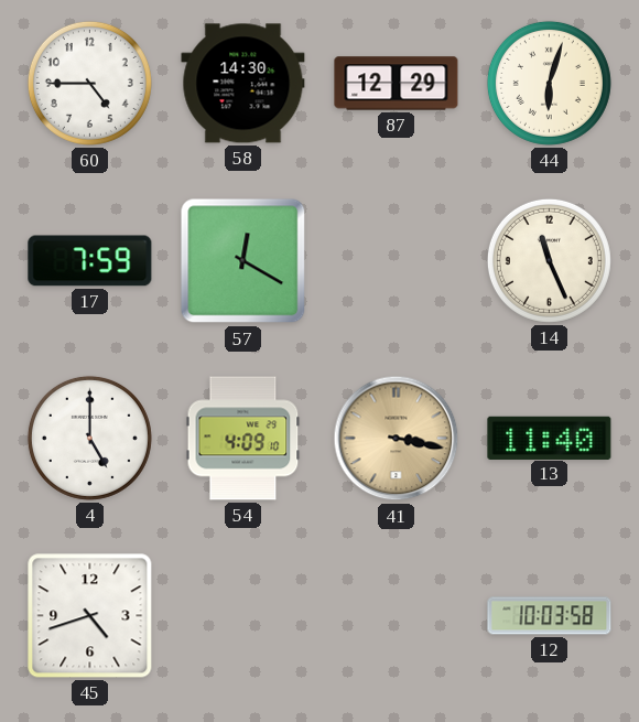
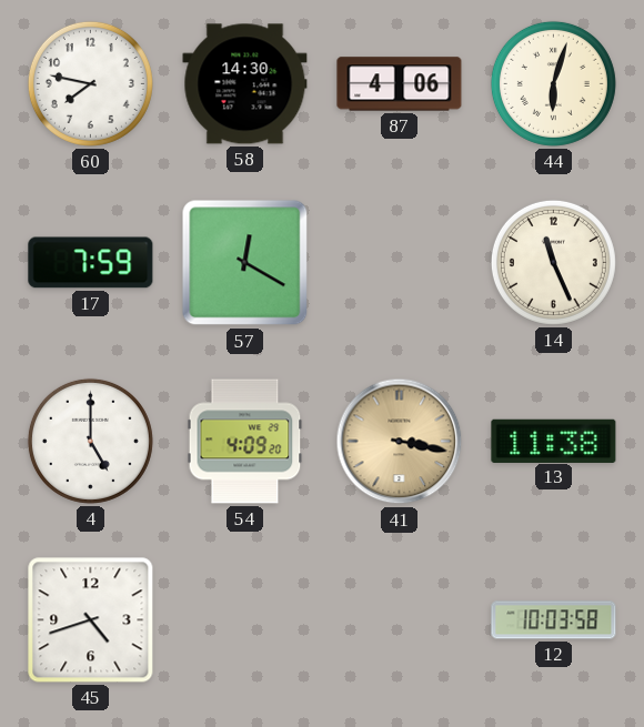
60: 4:45 -> 7:47
87: 12:29 -> 4:06
54: 4:09:10 -> 4:09:20
13: 11:40 -> 11:38
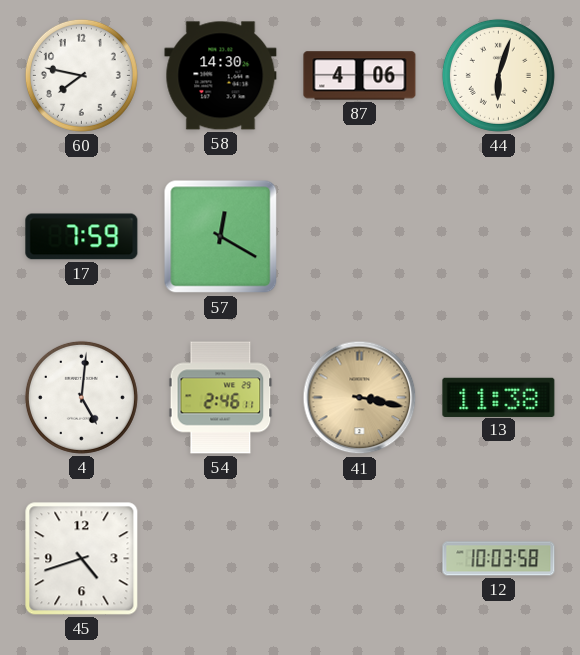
14: 11:26 -> none
4: 5:00 -> 5:01
54: 4:09 -> 2:46
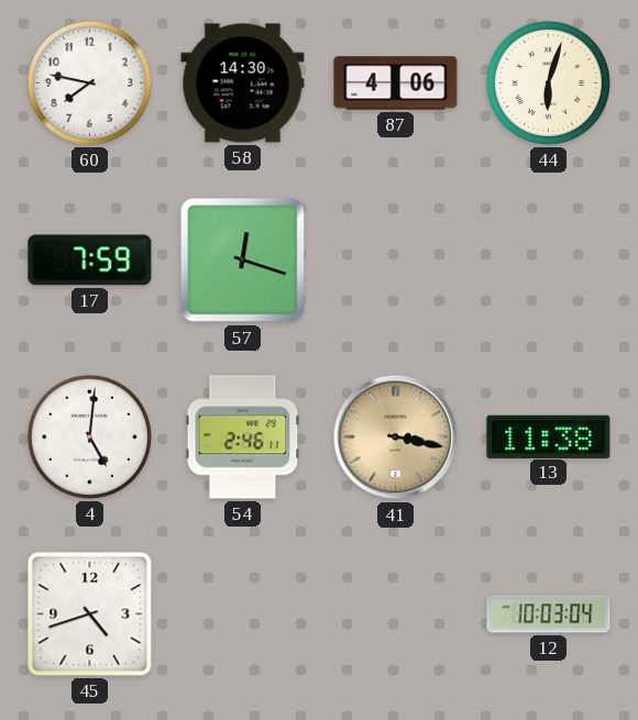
57: 12:20 -> 12:18
12: 10:03:58 -> 10:03:04
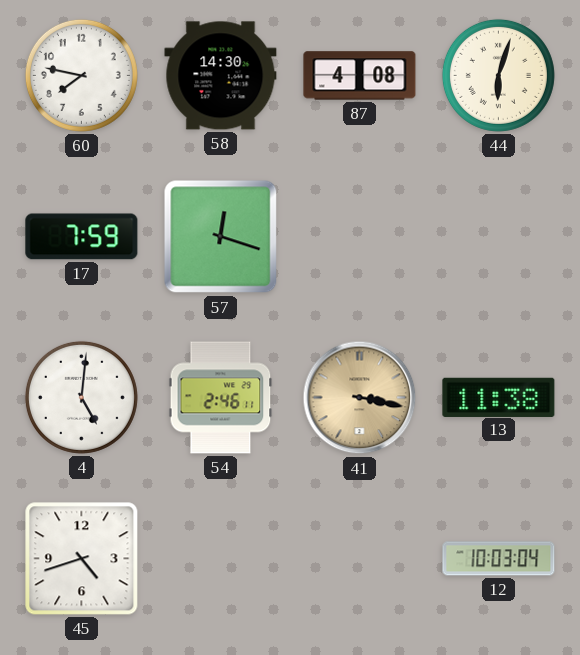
87: 4:06 -> 4:08
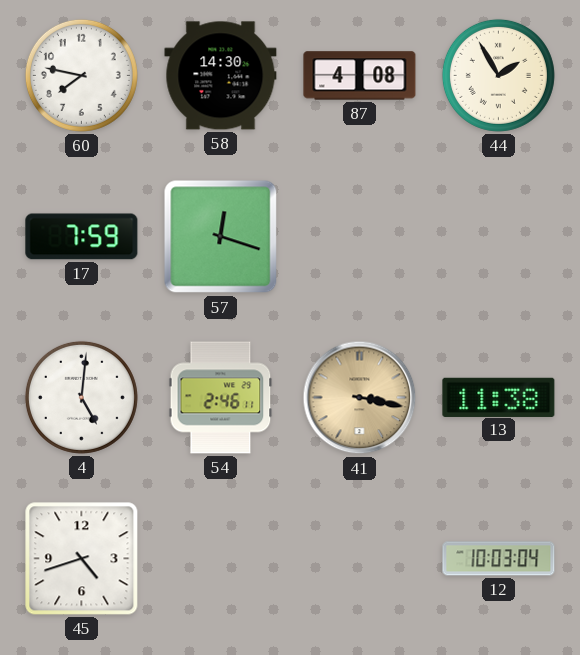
44: 6:03 -> 1:55
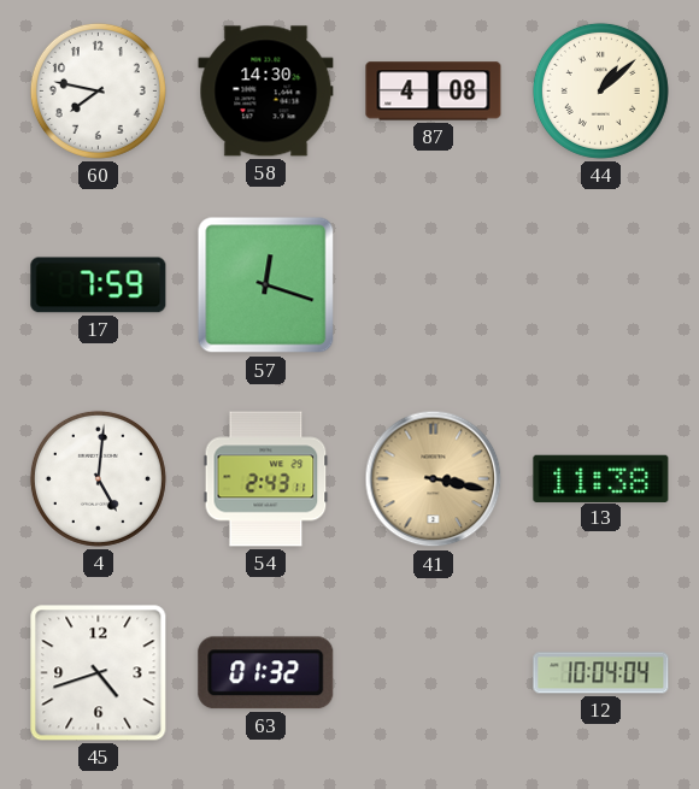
44: 1:55 -> 1:08
54: 2:46 -> 2:43
63: none -> 01:32
12: 10:03 -> 10:04
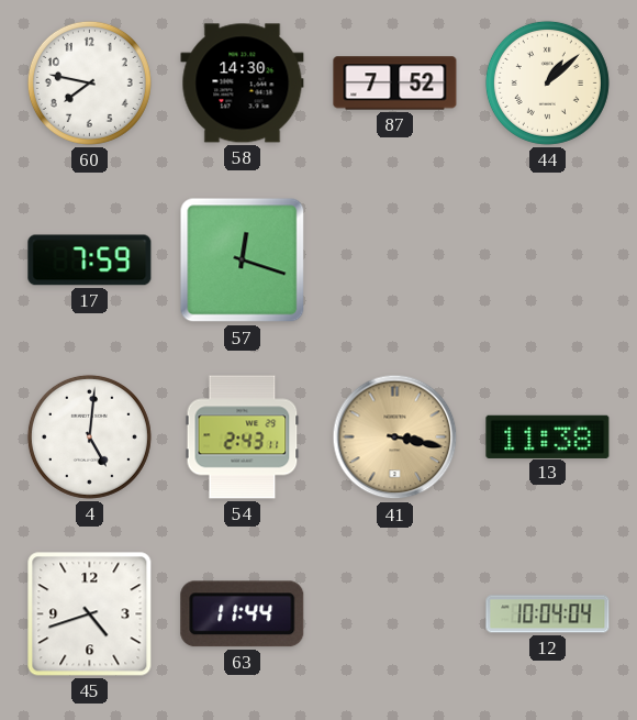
87: 4:08 -> 7:52
63: 01:32 -> 11:44
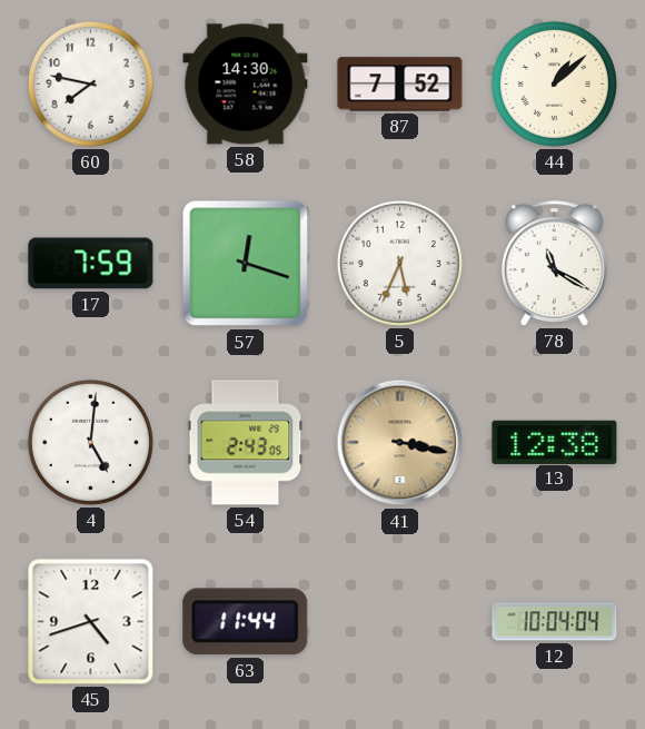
5: none -> 5:34
78: none -> 11:20
54: 2:43:11 -> 2:43:05
13: 11:38 -> 12:38
